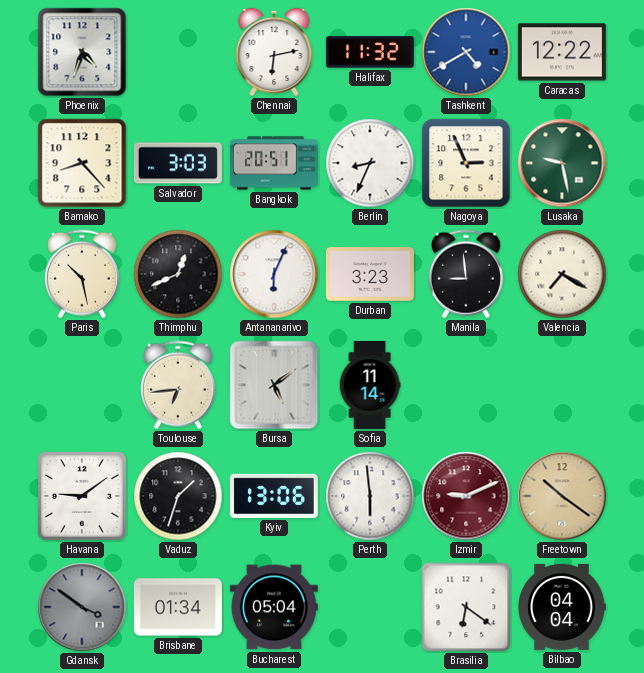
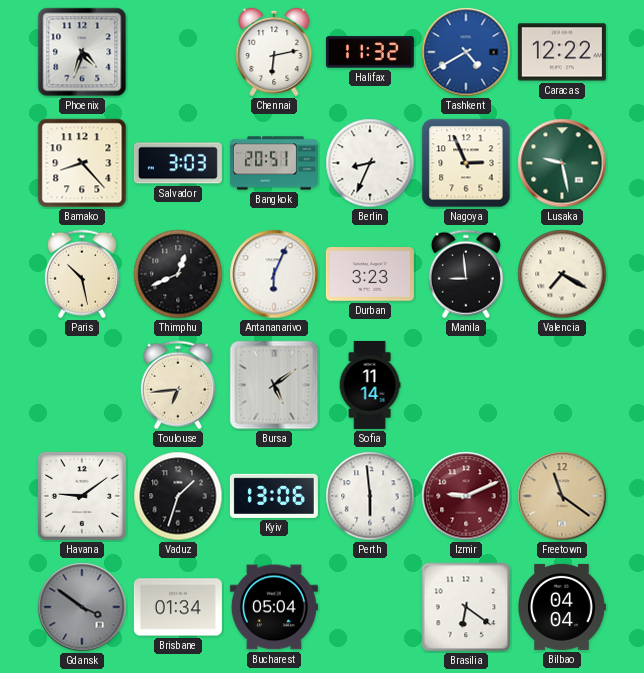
Freetown: 10:21 -> 11:21
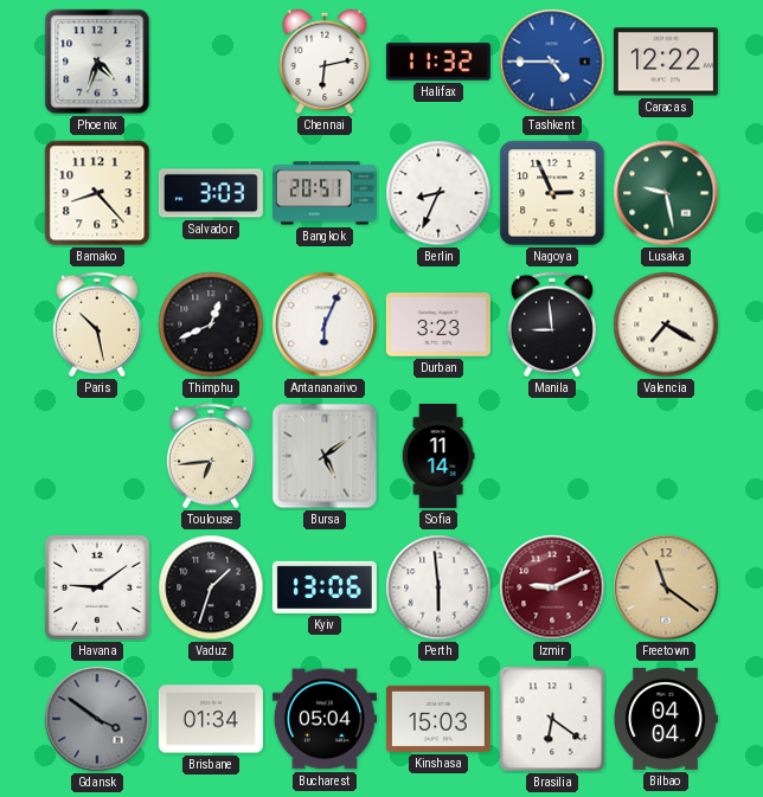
Tashkent: 4:40 -> 4:45
Kinshasa: none -> 15:03
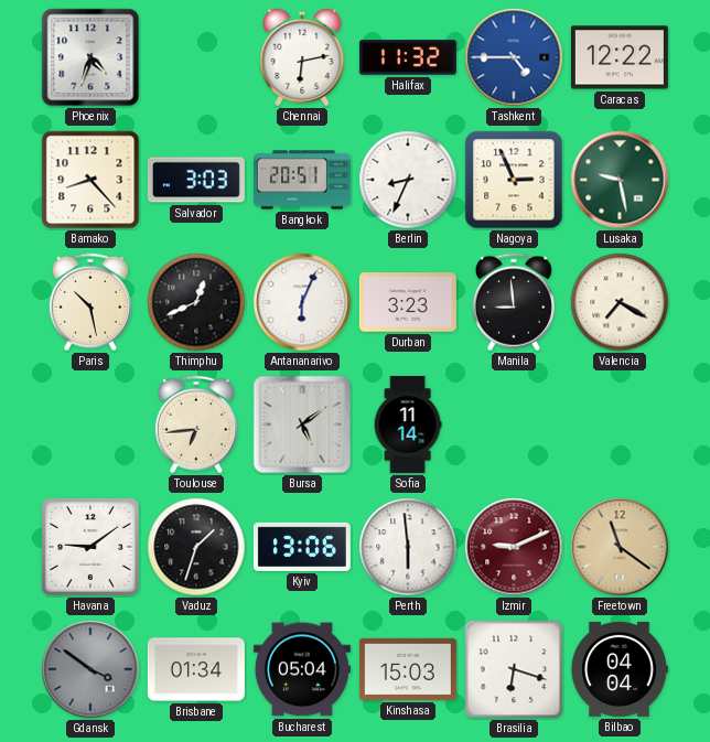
Brasilia: 6:21 -> 6:18
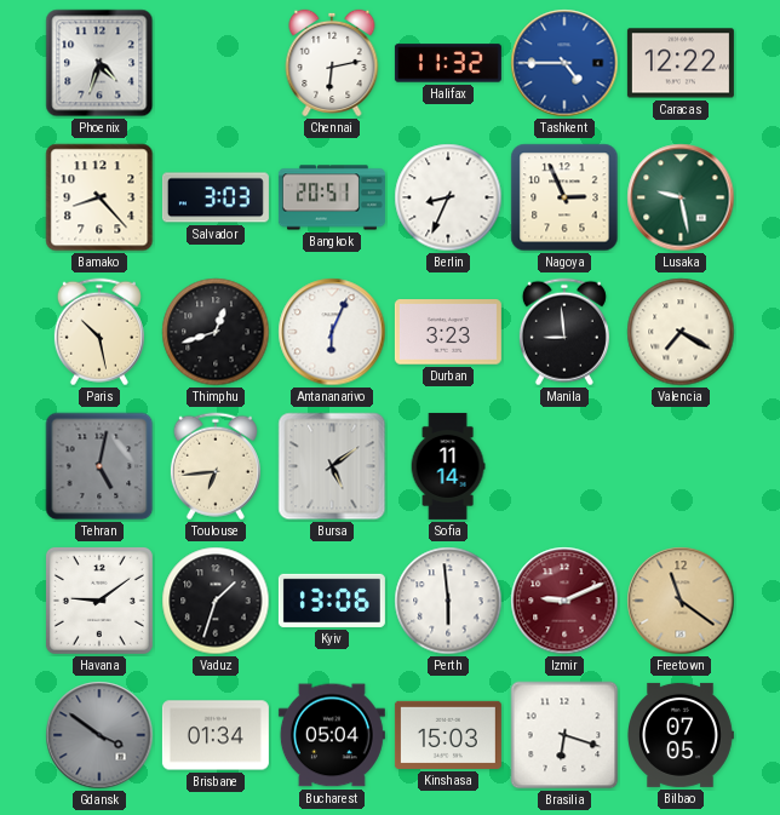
Thimphu: 12:41 -> 12:42
Tehran: none -> 5:02
Bilbao: 04:04 -> 07:05
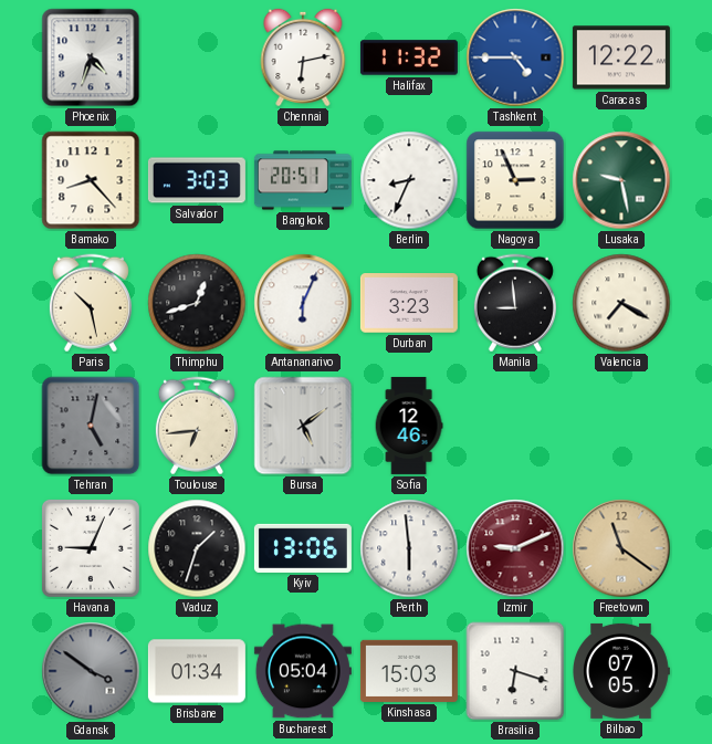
Sofia: 11:14 -> 12:46
Havana: 9:09 -> 9:04
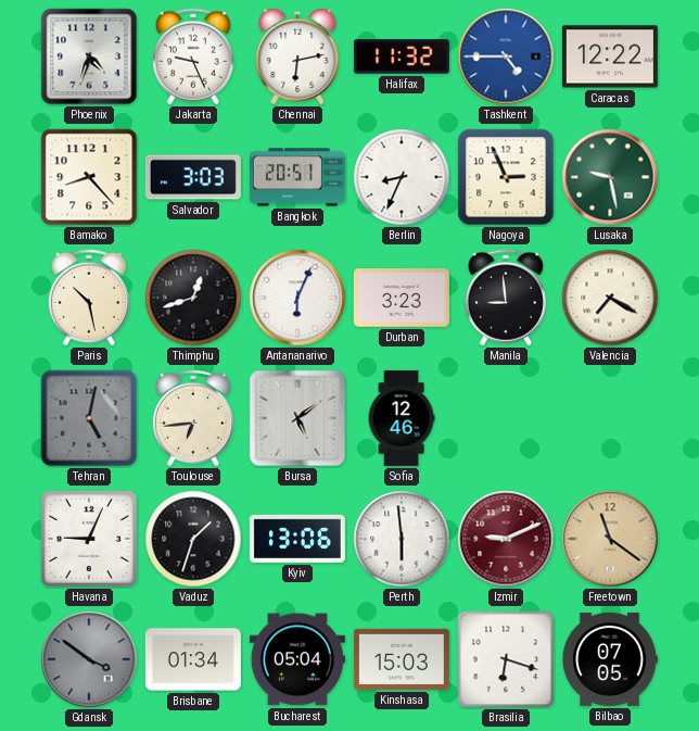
Jakarta: none -> 9:26
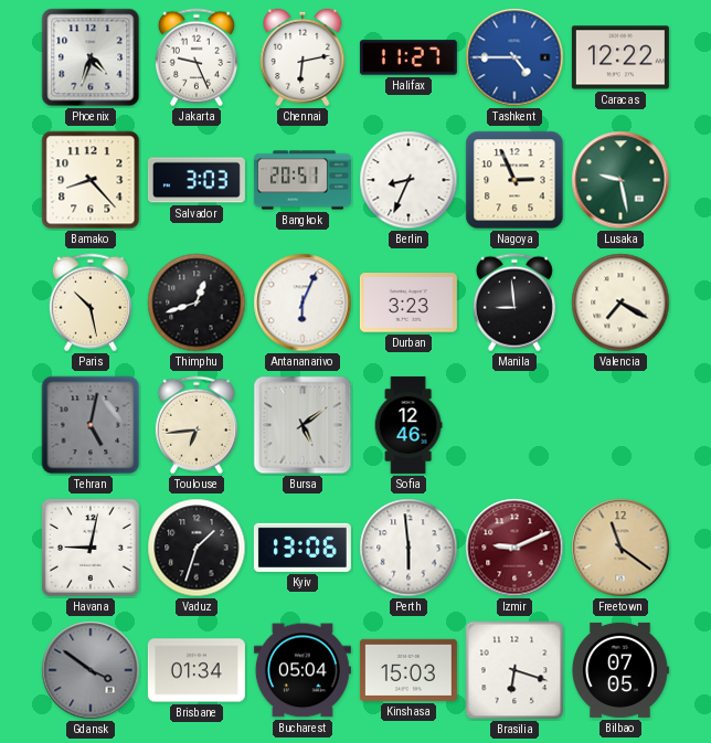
Halifax: 11:32 -> 11:27
Havana: 9:04 -> 9:02
